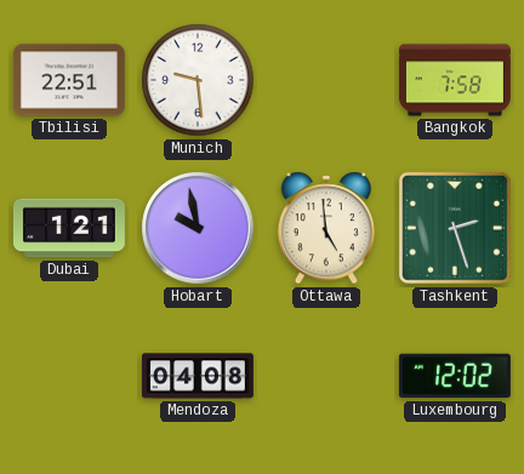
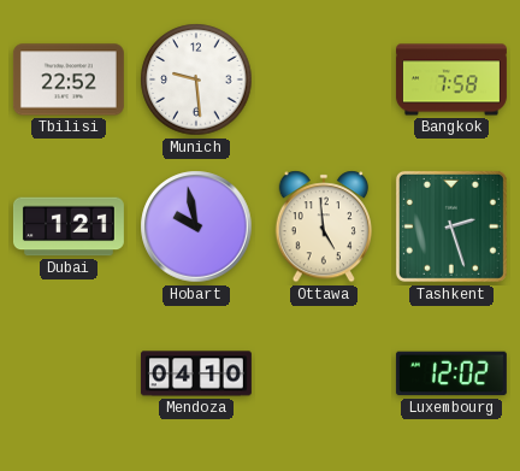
Tbilisi: 22:51 -> 22:52
Mendoza: 04:08 -> 04:10
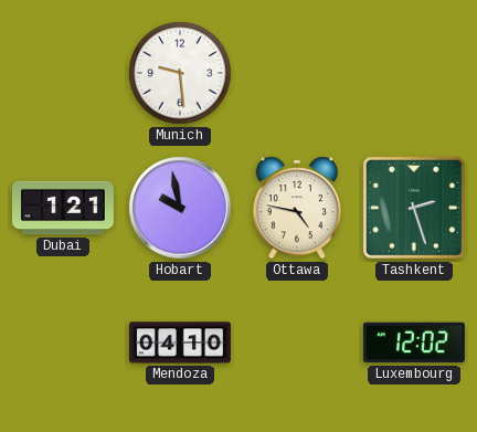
Tbilisi: 22:52 -> none
Bangkok: 7:58 -> none
Ottawa: 4:59 -> 4:47
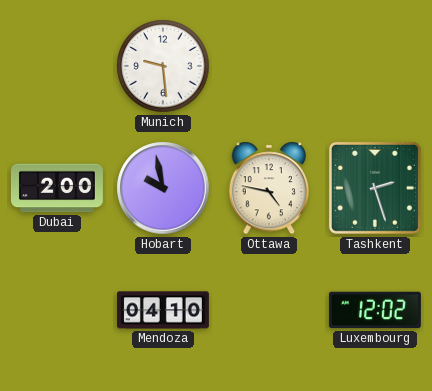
Dubai: 1:21 -> 2:00
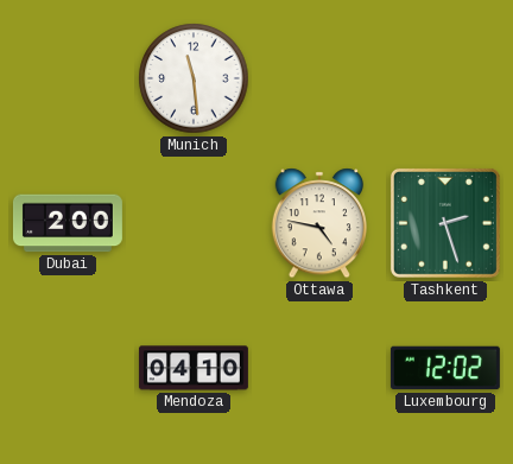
Munich: 9:29 -> 11:29
Hobart: 9:58 -> none
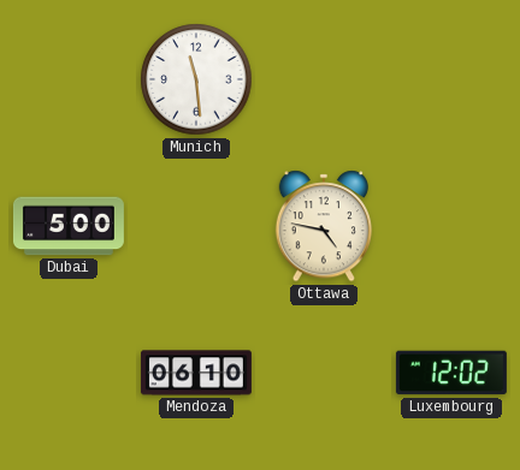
Dubai: 2:00 -> 5:00
Tashkent: 2:27 -> none
Mendoza: 04:10 -> 06:10
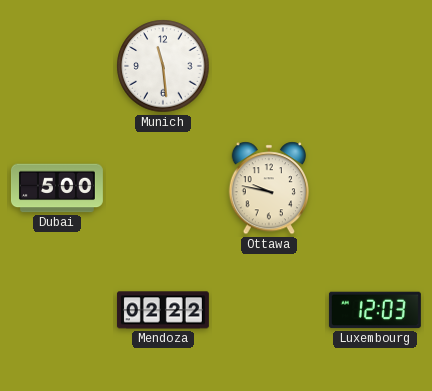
Ottawa: 4:47 -> 9:47
Mendoza: 06:10 -> 02:22
Luxembourg: 12:02 -> 12:03
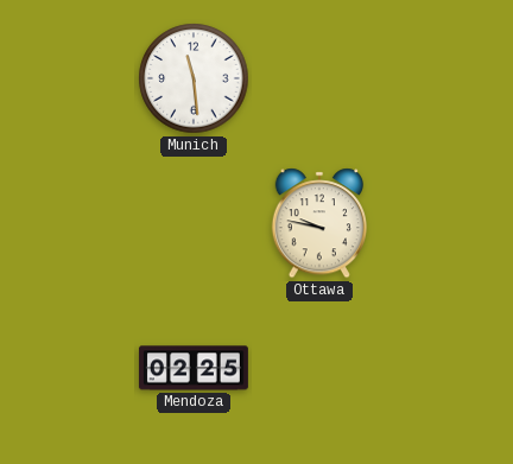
Dubai: 5:00 -> none
Mendoza: 02:22 -> 02:25
Luxembourg: 12:03 -> none
